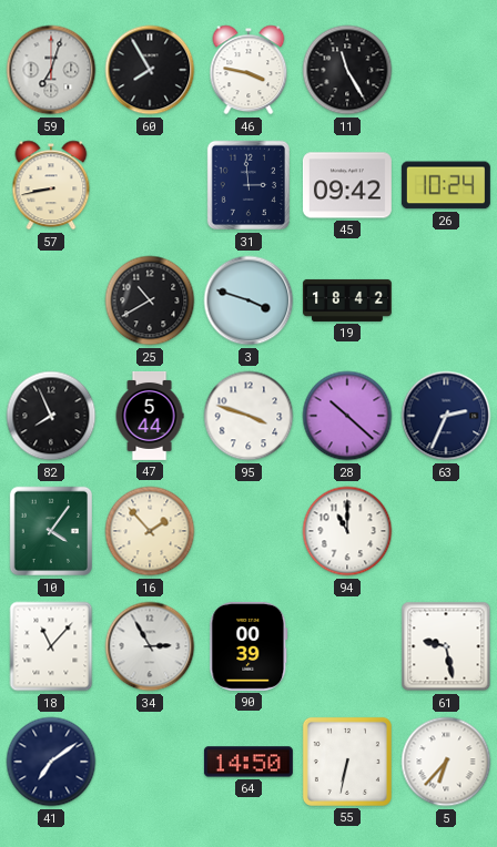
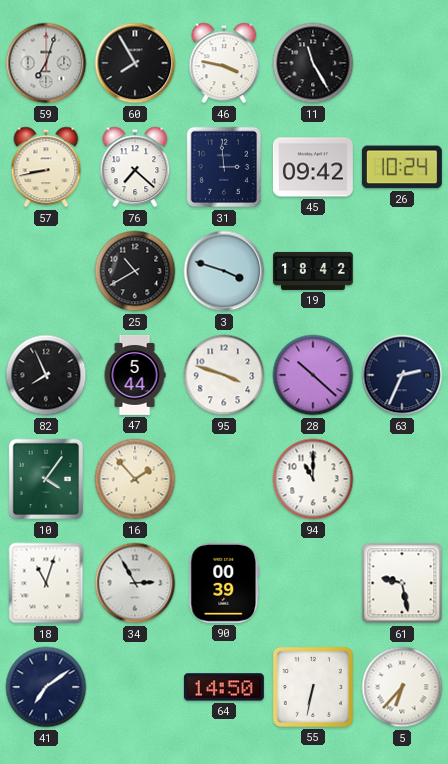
76: none -> 7:22
18: 11:07 -> 11:03
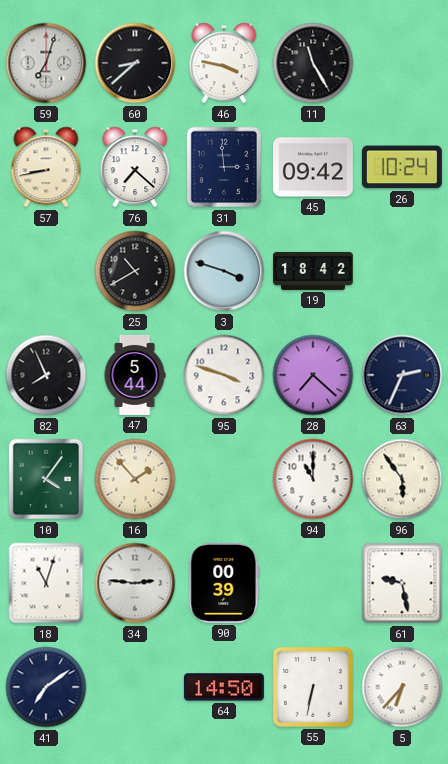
60: 7:55 -> 8:38
28: 10:22 -> 7:22
96: none -> 5:54
34: 2:55 -> 2:46
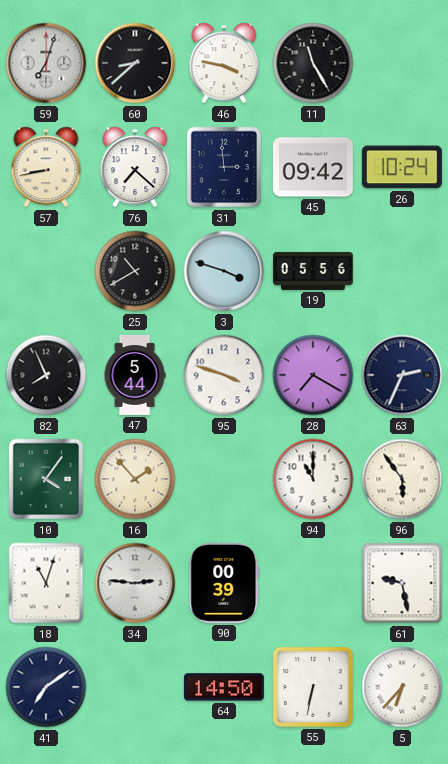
19: 18:42 -> 05:56
28: 7:22 -> 7:20
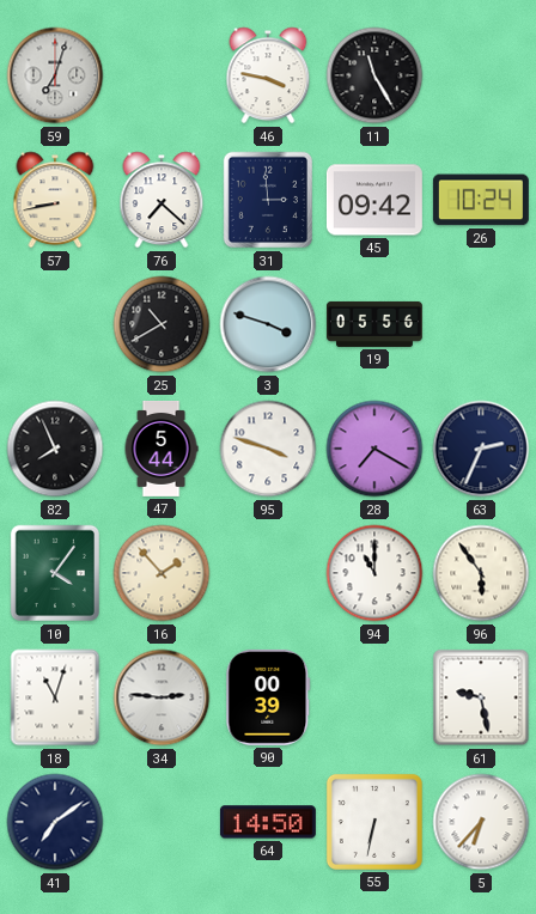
60: 8:38 -> none
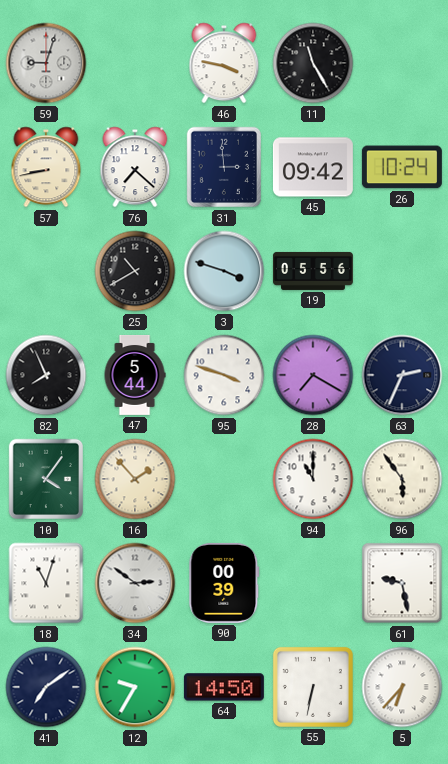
59: 7:03 -> 9:03
34: 2:46 -> 2:51
12: none -> 9:35
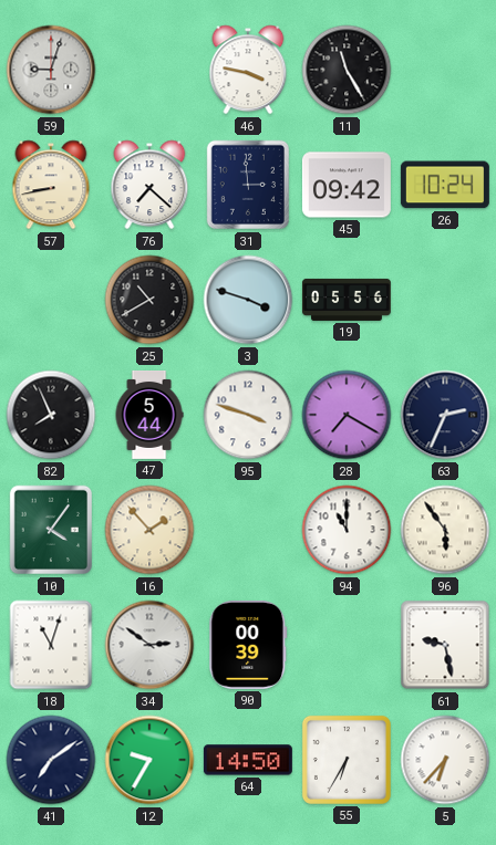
55: 6:32 -> 6:35
